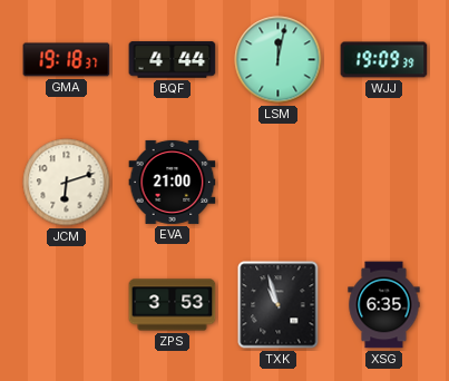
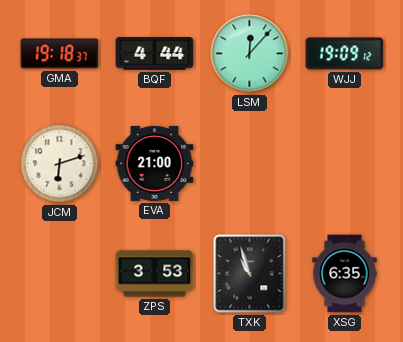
LSM: 12:02 -> 12:07
WJJ: 19:09:39 -> 19:09:12
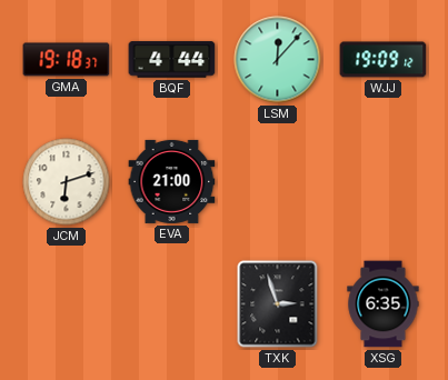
ZPS: 3:53 -> none
TXK: 10:57 -> 2:57
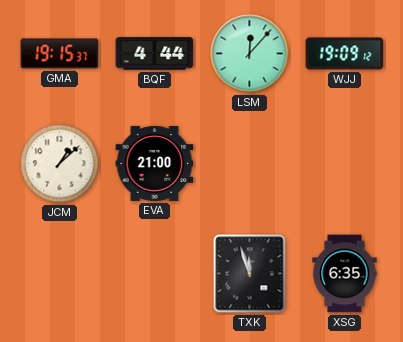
GMA: 19:18 -> 19:15
JCM: 6:12 -> 1:08
TXK: 2:57 -> 11:57
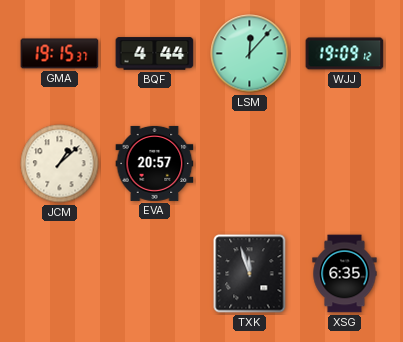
EVA: 21:00 -> 20:57
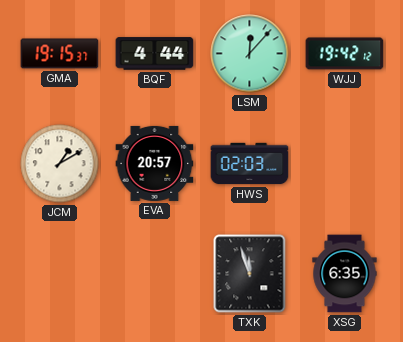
WJJ: 19:09 -> 19:42
JCM: 1:08 -> 1:10
HWS: none -> 02:03
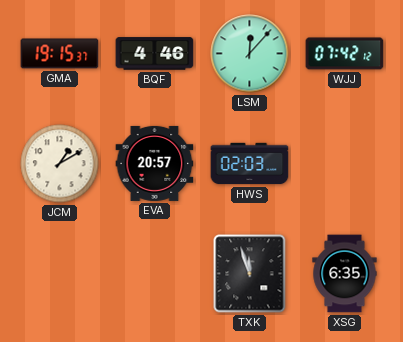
BQF: 4:44 -> 4:46
WJJ: 19:42 -> 07:42
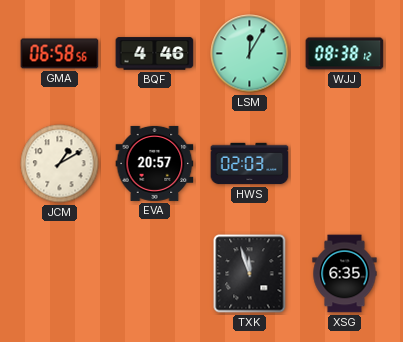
GMA: 19:15 -> 06:58
LSM: 12:07 -> 12:05
WJJ: 07:42 -> 08:38
